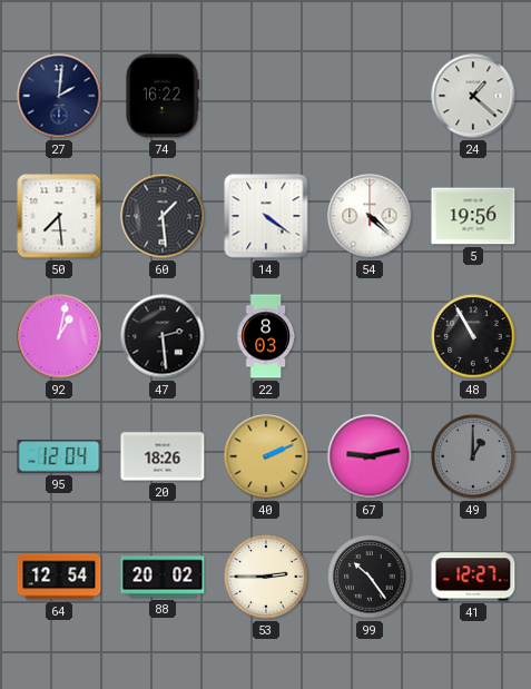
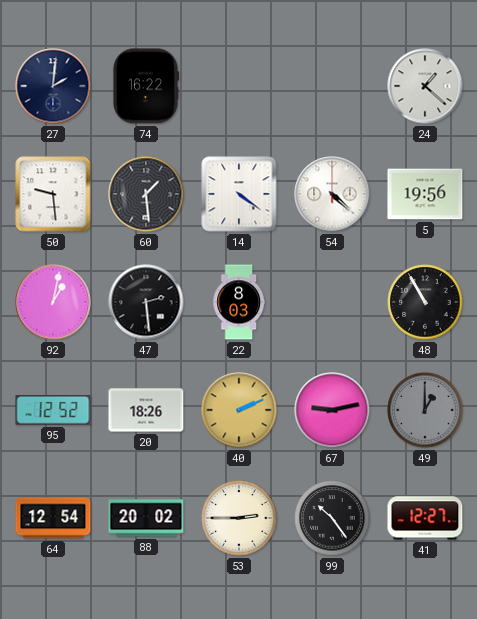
50: 7:29 -> 9:29
95: 12:04 -> 12:52
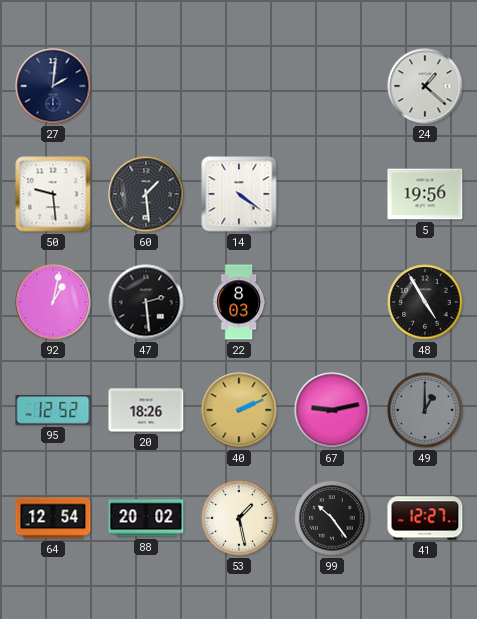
74: 16:22 -> none
54: 4:22 -> none
48: 10:55 -> 4:55
53: 2:45 -> 1:28
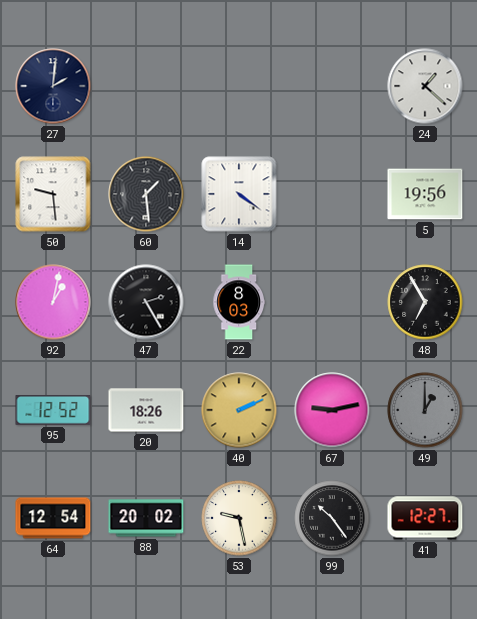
47: 2:29 -> 2:25
48: 4:55 -> 6:55
53: 1:28 -> 9:28
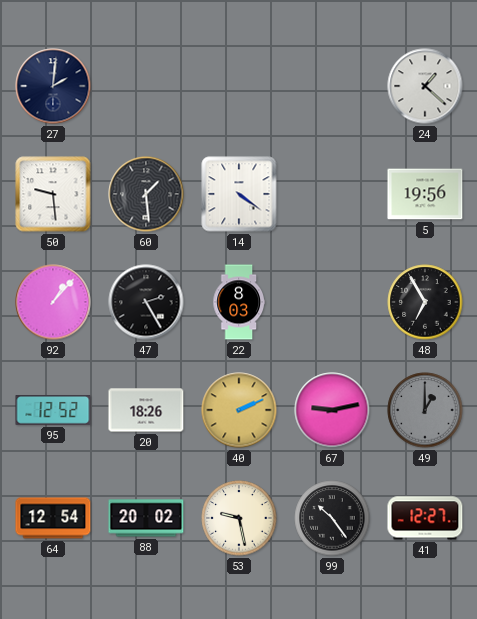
92: 1:02 -> 1:07
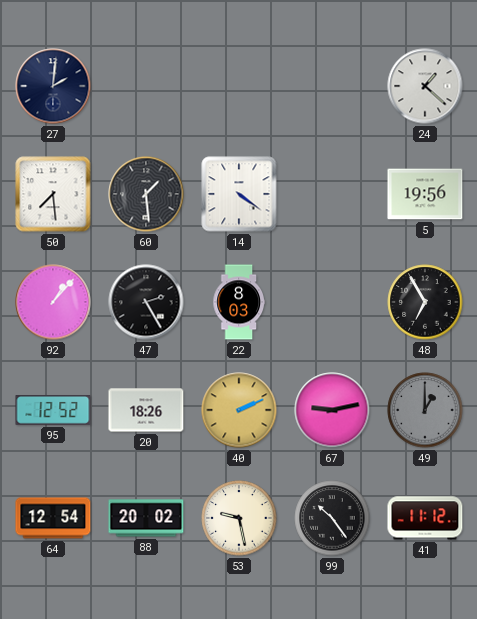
50: 9:29 -> 7:29
41: 12:27 -> 11:12
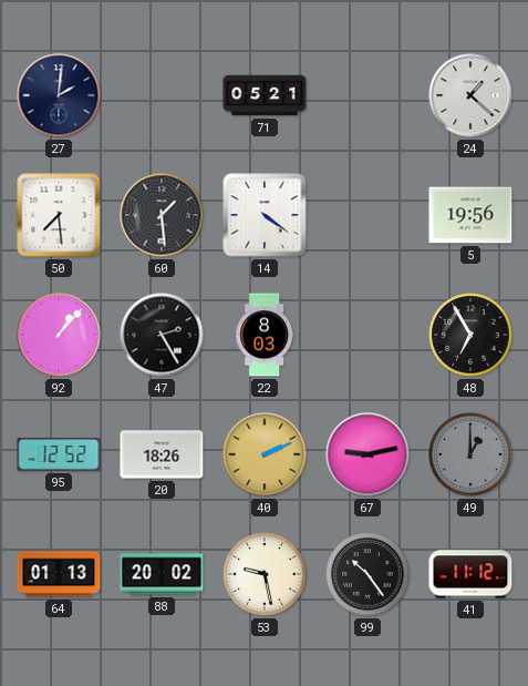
71: none -> 05:21
64: 12:54 -> 01:13
